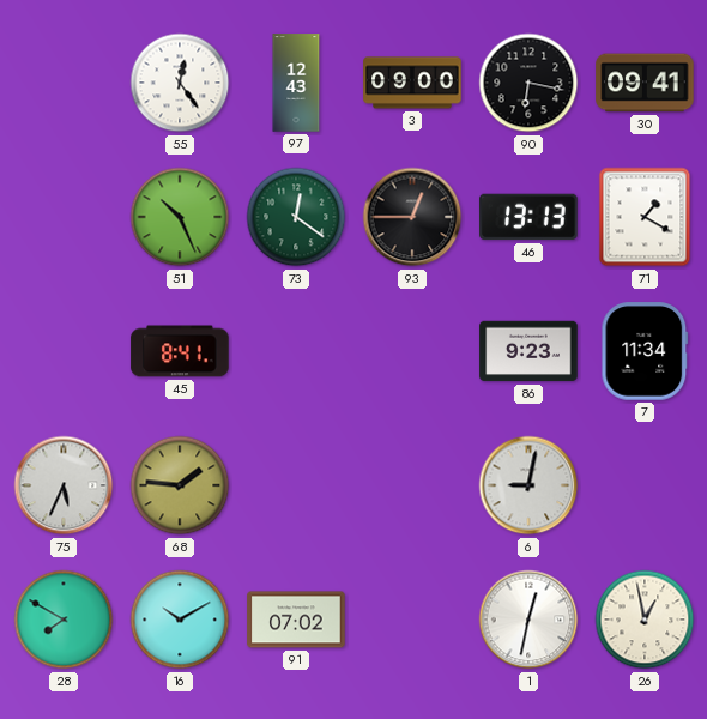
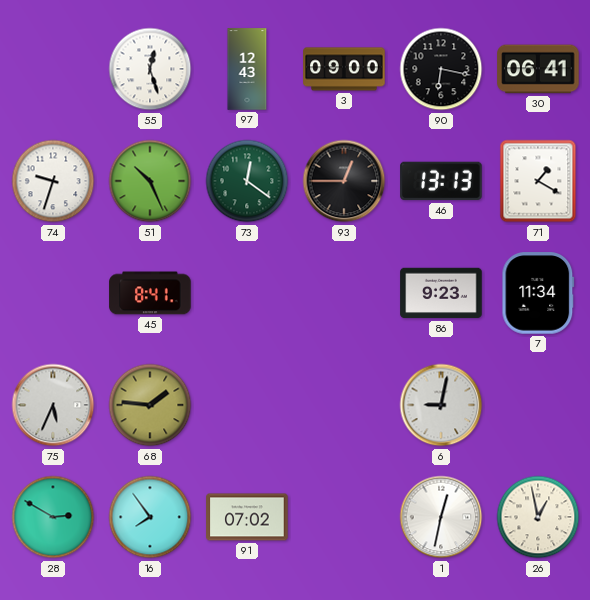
55: 12:24 -> 12:27
30: 09:41 -> 06:41
74: none -> 9:33
28: 7:50 -> 2:50
16: 10:10 -> 7:54
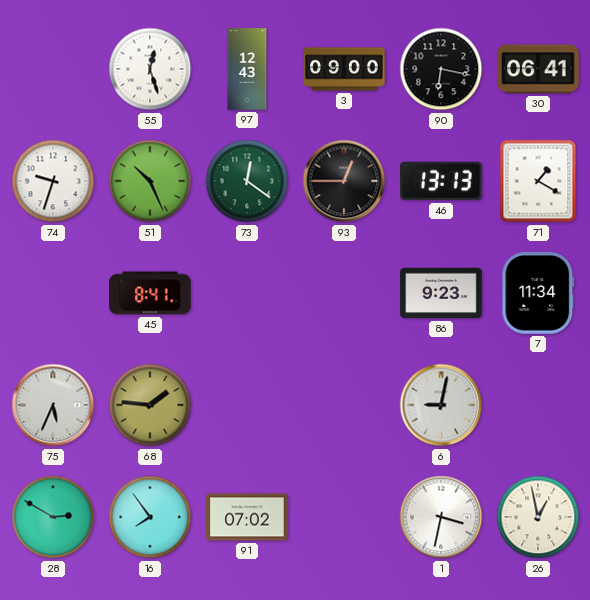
1: 12:32 -> 3:32
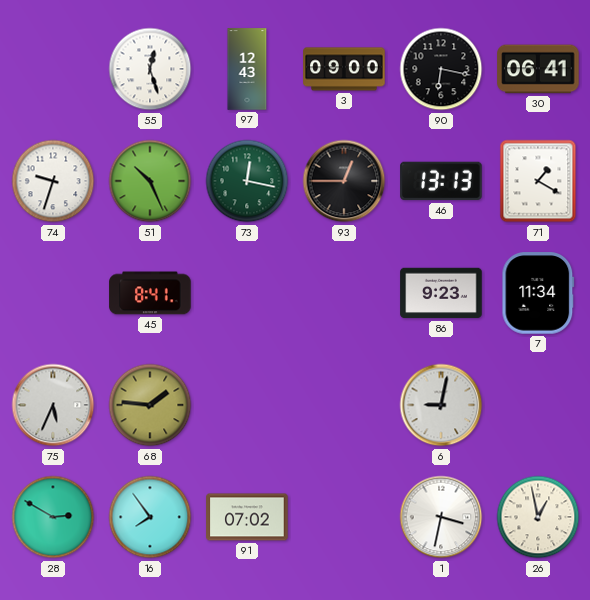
73: 12:21 -> 12:17
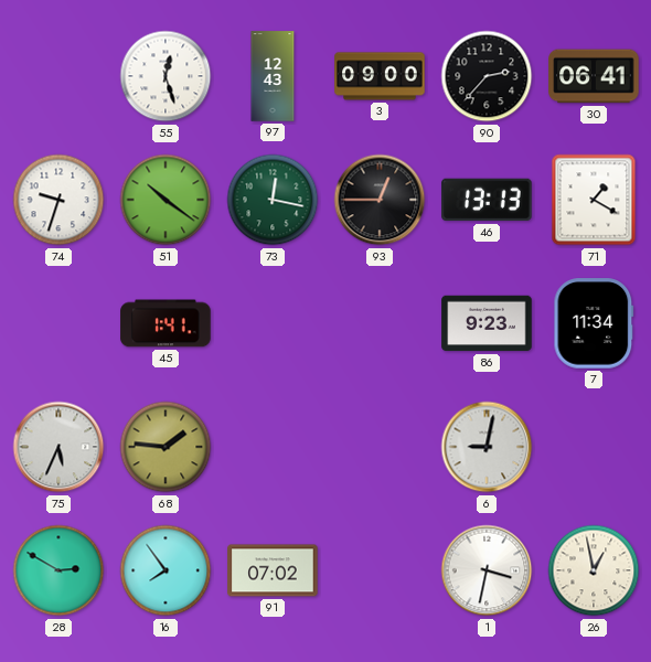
90: 6:17 -> 2:37
51: 10:26 -> 10:21
45: 8:41 -> 1:41
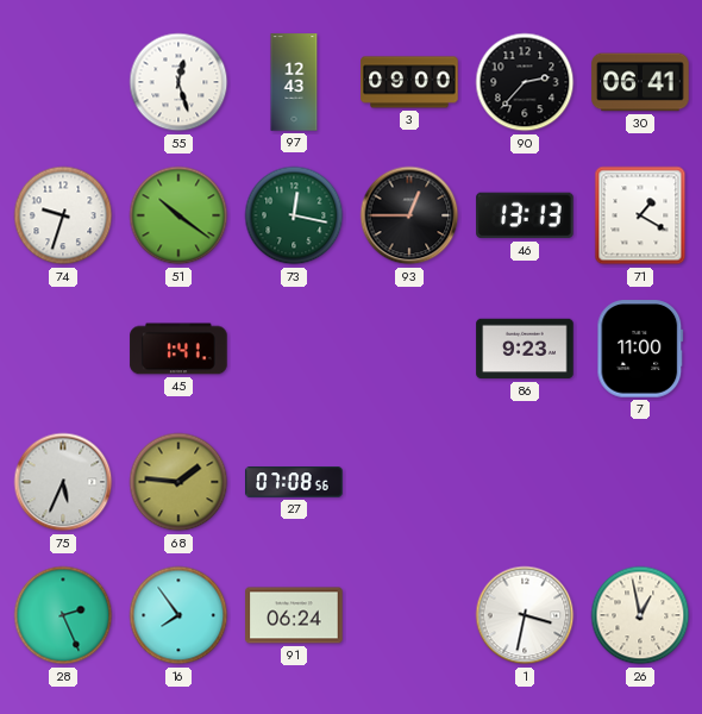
7: 11:34 -> 11:00
27: none -> 07:08
6: 9:02 -> none
28: 2:50 -> 2:26
91: 07:02 -> 06:24
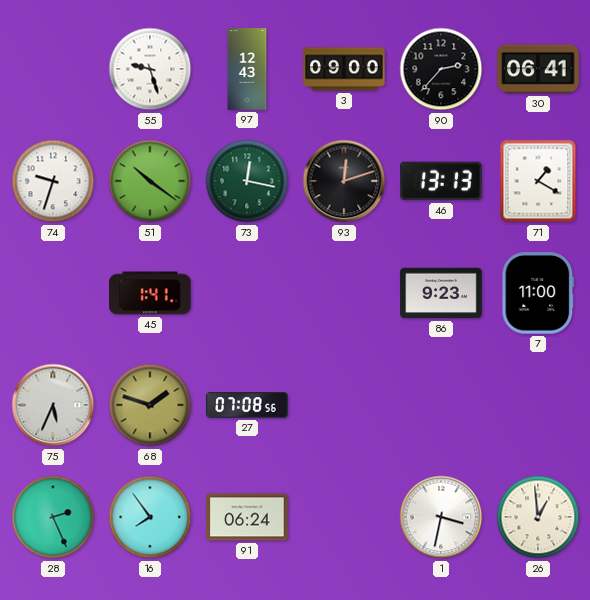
55: 12:27 -> 9:27
93: 12:45 -> 12:12
68: 1:46 -> 1:48
26: 12:58 -> 12:59
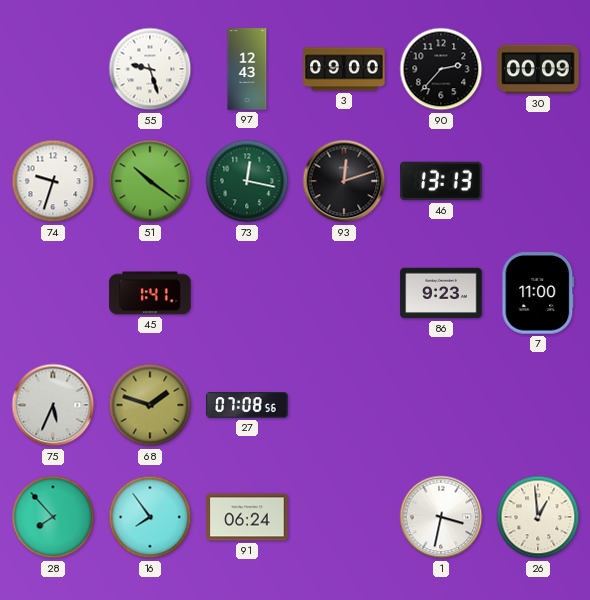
30: 06:41 -> 00:09
71: 1:20 -> none
28: 2:26 -> 7:53
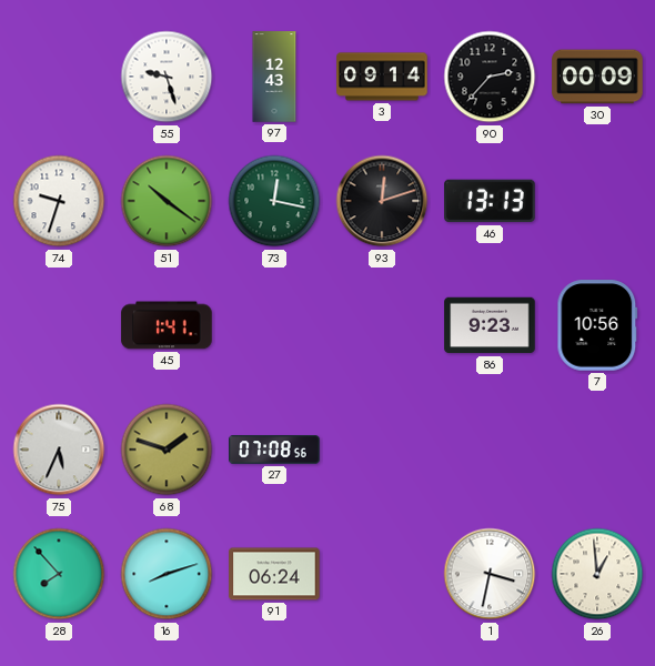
3: 09:00 -> 09:14
7: 11:00 -> 10:56
16: 7:54 -> 8:12
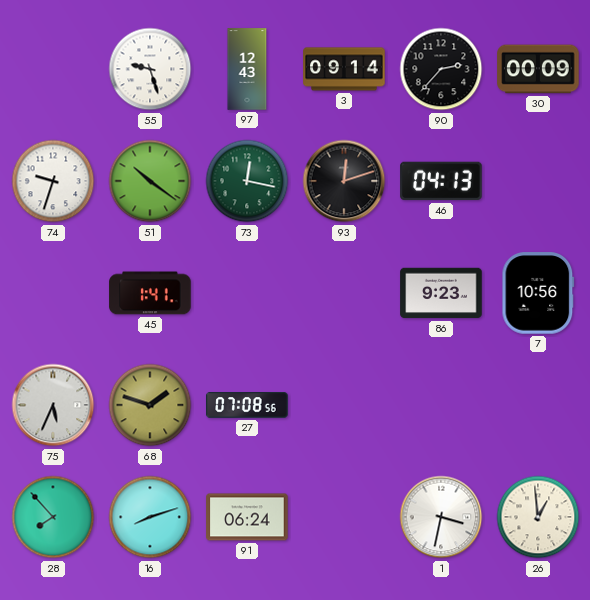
46: 13:13 -> 04:13
